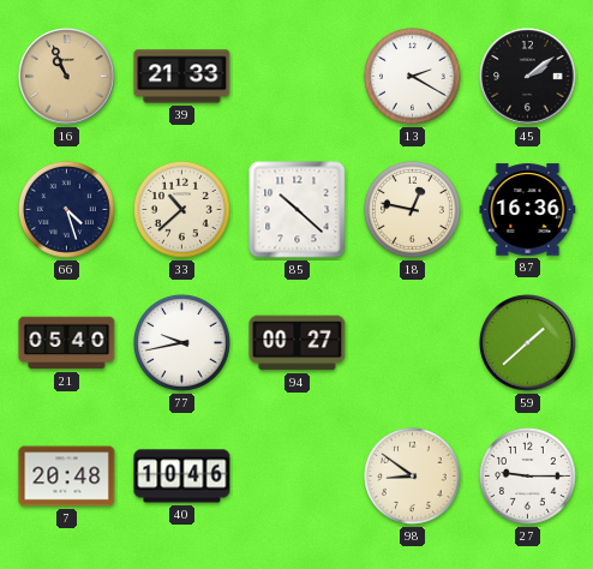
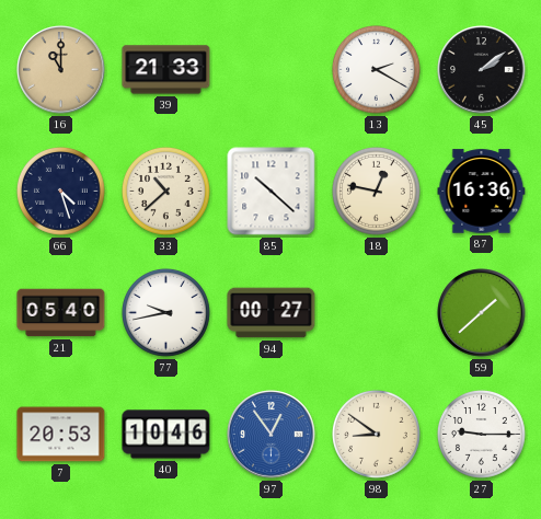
16: 10:56 -> 11:00
7: 20:48 -> 20:53
97: none -> 12:54
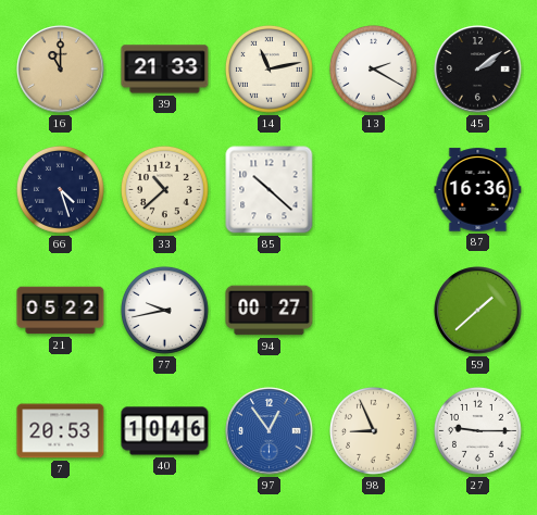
14: none -> 11:13
18: 12:47 -> none
21: 05:40 -> 05:22
98: 8:51 -> 8:56
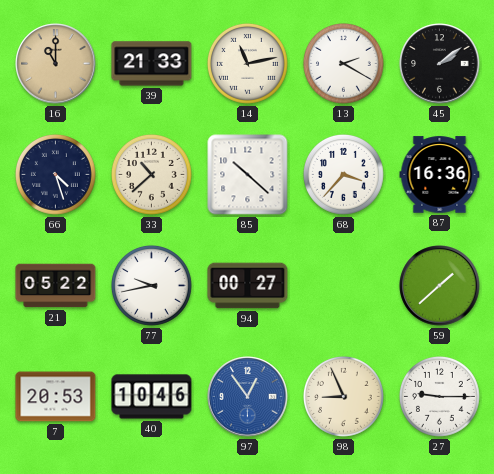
68: none -> 3:37
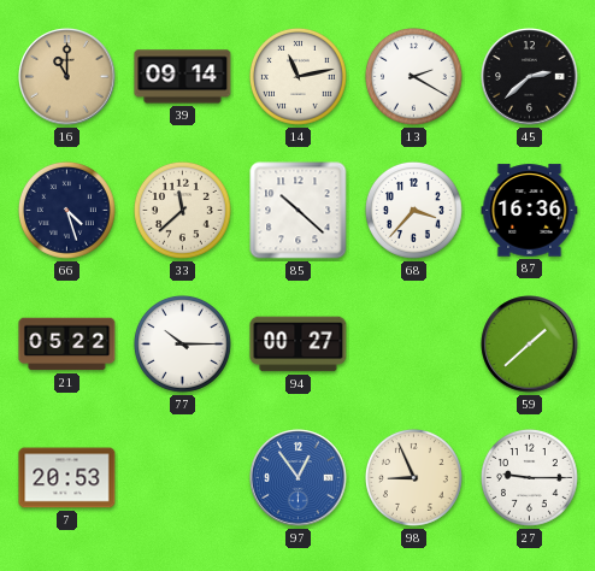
39: 21:33 -> 09:14
45: 2:09 -> 2:38
33: 10:38 -> 11:38
77: 9:43 -> 10:15
40: 10:46 -> none
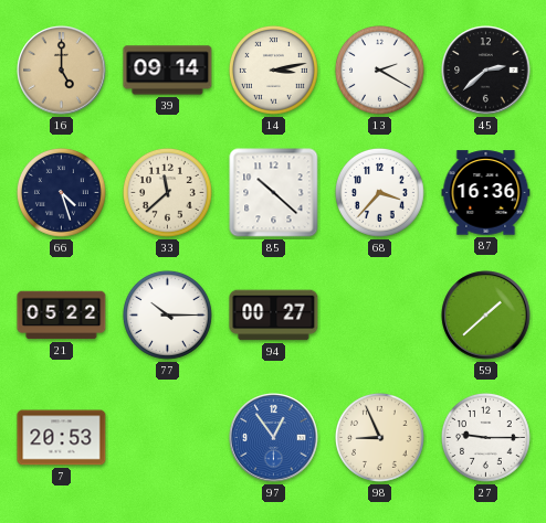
16: 11:00 -> 5:00
14: 11:13 -> 3:13
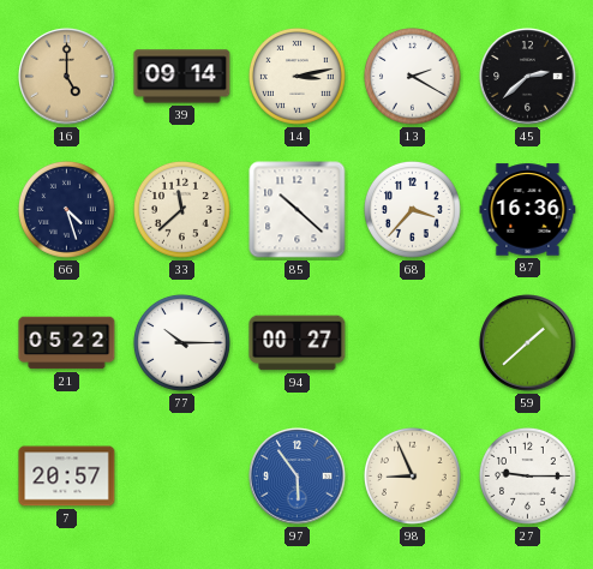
7: 20:53 -> 20:57
97: 12:54 -> 5:54
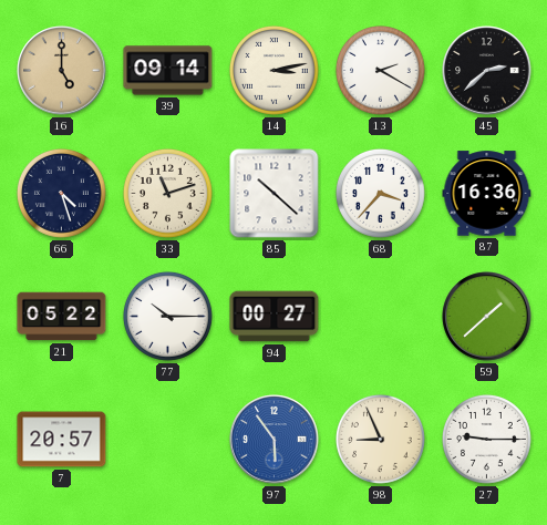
33: 11:38 -> 11:12
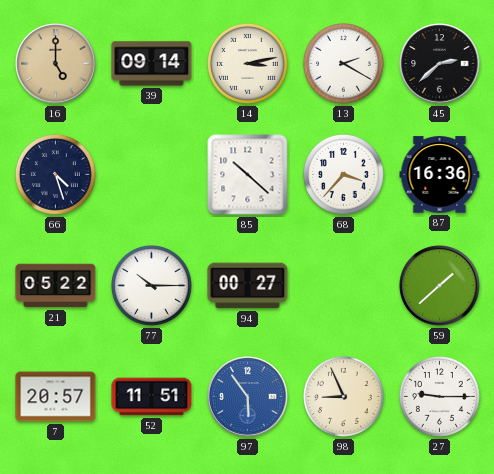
33: 11:12 -> none
52: none -> 11:51
